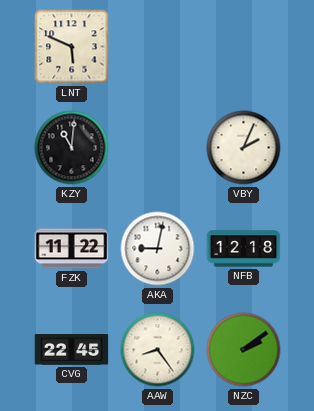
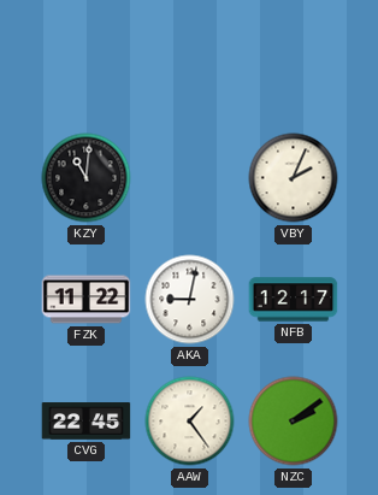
LNT: 5:49 -> none
NFB: 12:18 -> 12:17
AAW: 8:24 -> 1:24
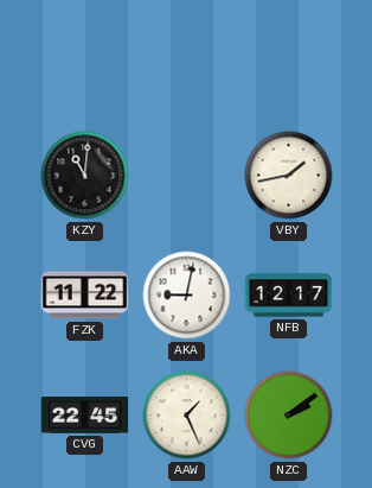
VBY: 2:04 -> 1:43
AAW: 1:24 -> 1:26
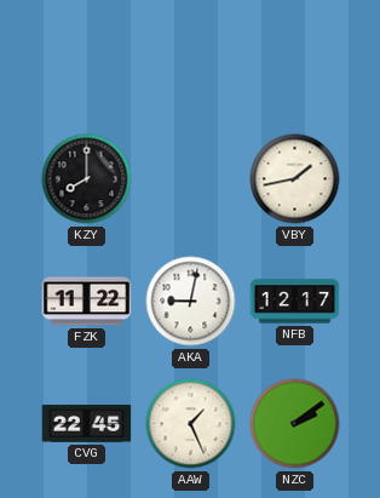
KZY: 11:01 -> 8:00
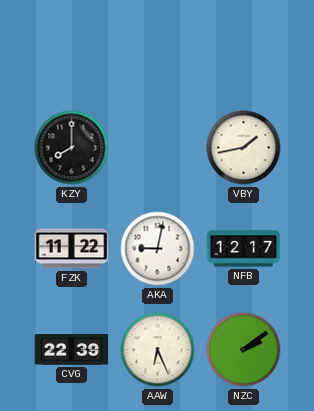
CVG: 22:45 -> 22:39
AAW: 1:26 -> 6:26
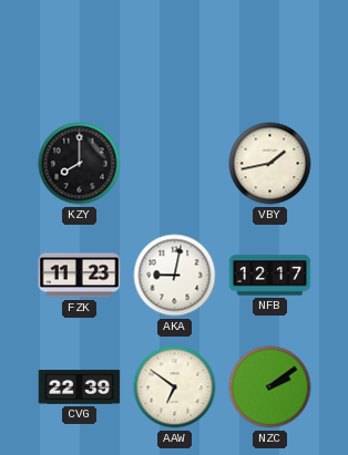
FZK: 11:22 -> 11:23
AAW: 6:26 -> 6:51
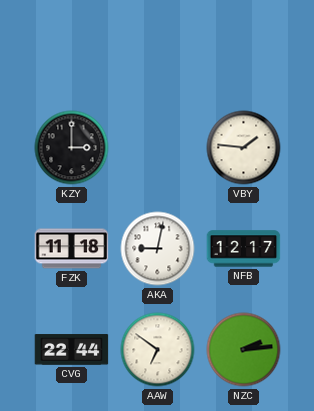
KZY: 8:00 -> 3:00
VBY: 1:43 -> 1:46
FZK: 11:23 -> 11:18
CVG: 22:39 -> 22:44
NZC: 2:09 -> 2:14
